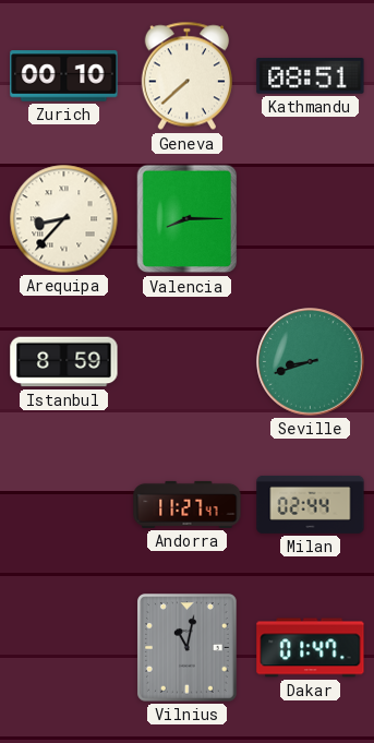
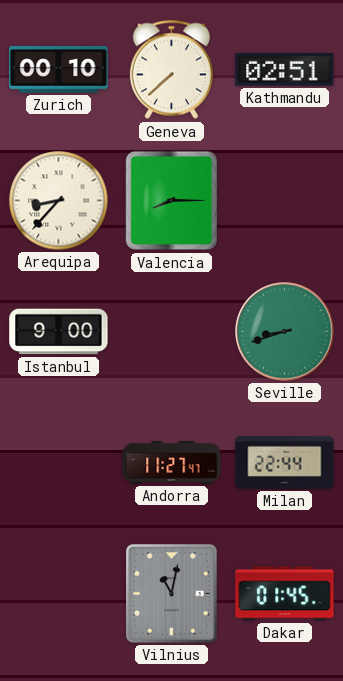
Kathmandu: 08:51 -> 02:51
Istanbul: 8:59 -> 9:00
Milan: 02:44 -> 22:44
Dakar: 01:47 -> 01:45
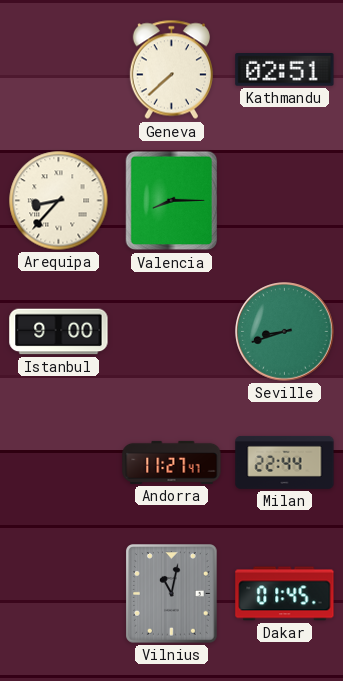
Zurich: 00:10 -> none
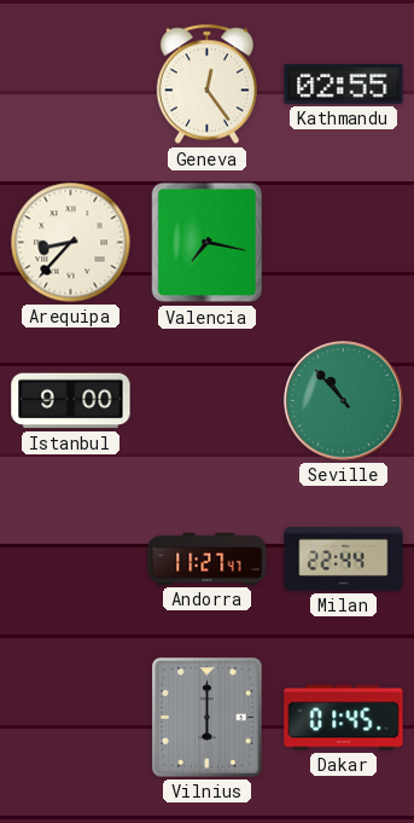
Geneva: 7:38 -> 12:24
Kathmandu: 02:51 -> 02:55
Valencia: 8:15 -> 7:17
Seville: 8:42 -> 10:53
Vilnius: 11:02 -> 6:00
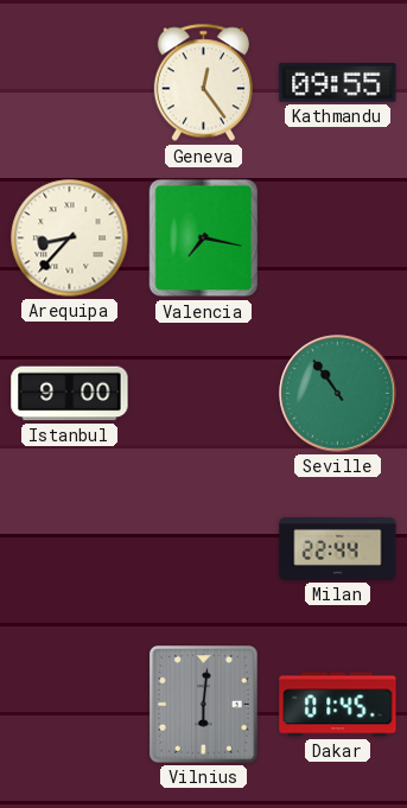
Kathmandu: 02:55 -> 09:55
Seville: 10:53 -> 10:54
Andorra: 11:27 -> none
Vilnius: 6:00 -> 6:01
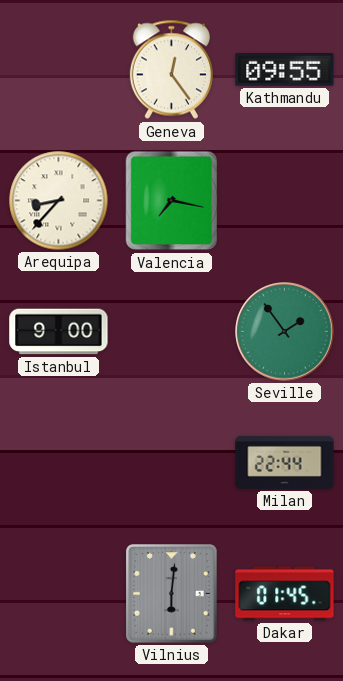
Seville: 10:54 -> 1:54
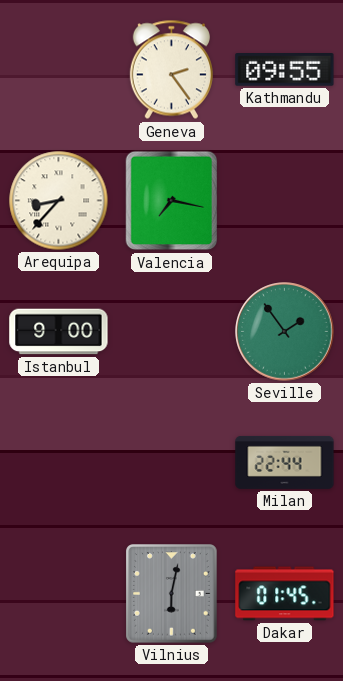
Geneva: 12:24 -> 2:24
Vilnius: 6:01 -> 6:02
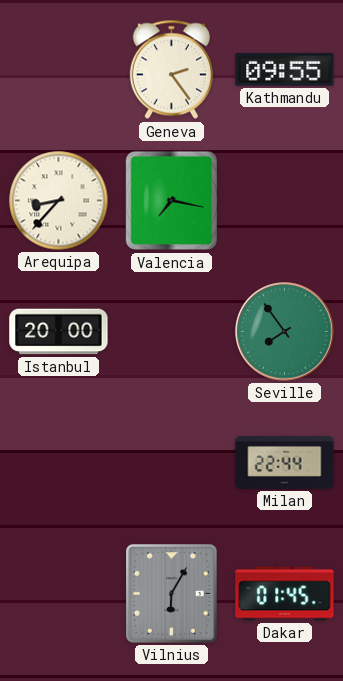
Istanbul: 9:00 -> 20:00
Seville: 1:54 -> 7:54
Vilnius: 6:02 -> 6:05
